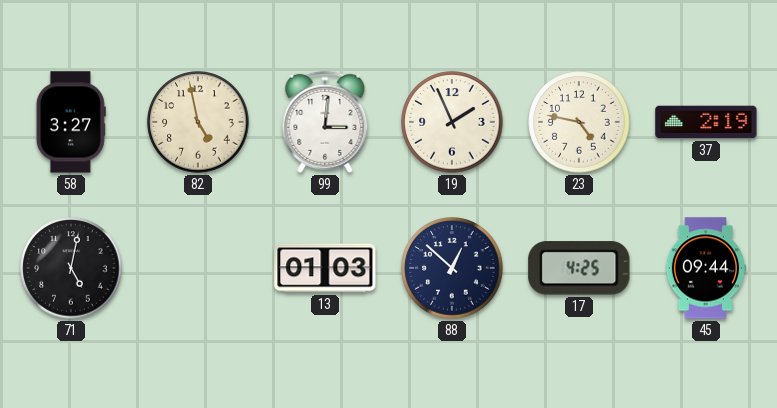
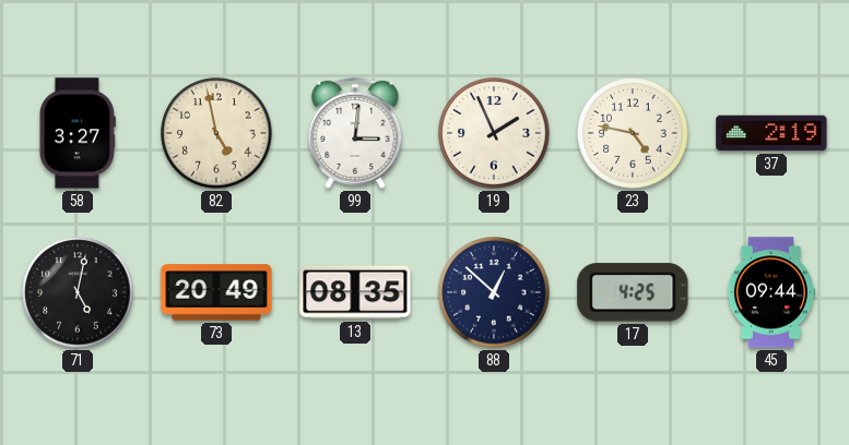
73: none -> 20:49
13: 01:03 -> 08:35
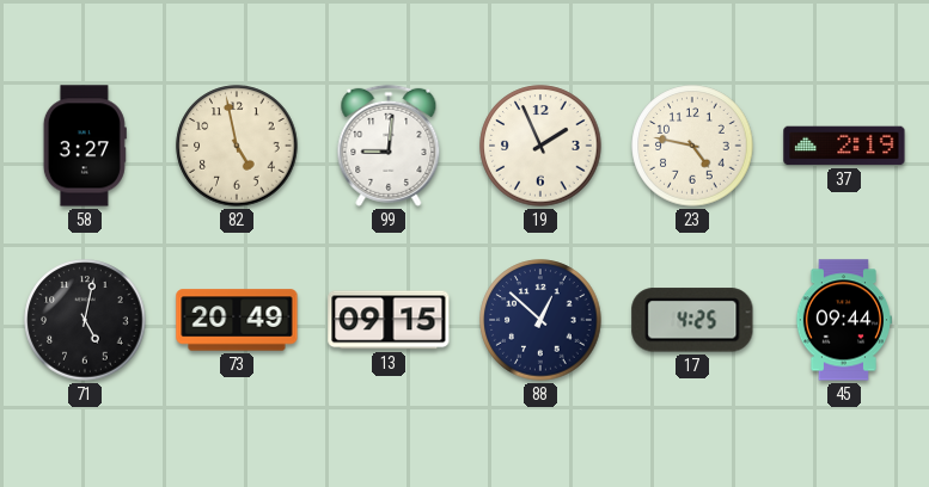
99: 3:01 -> 9:01
13: 08:35 -> 09:15
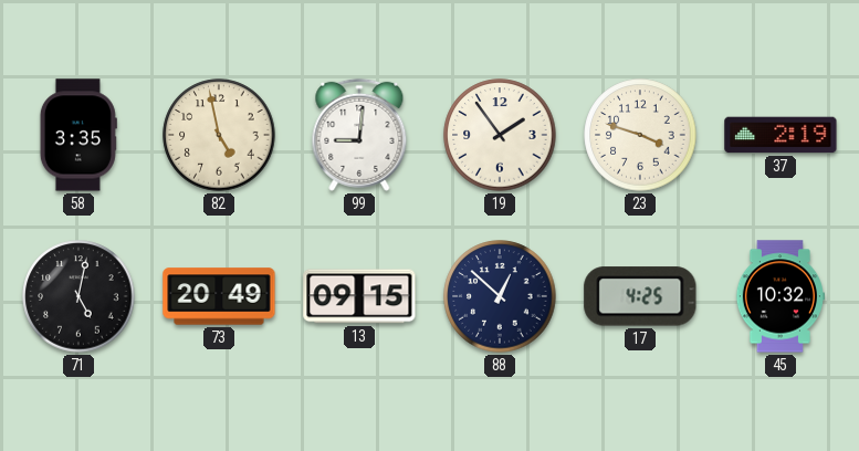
58: 3:27 -> 3:35
19: 1:56 -> 1:54
23: 4:47 -> 3:48
45: 09:44 -> 10:32
